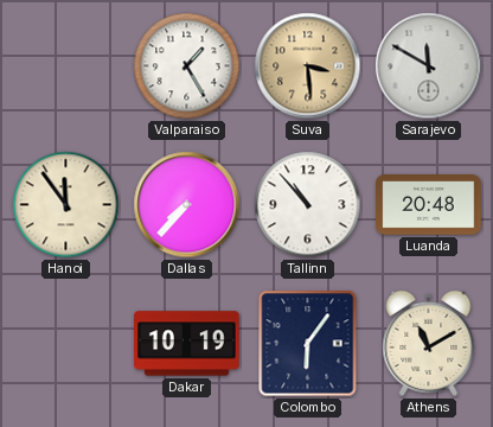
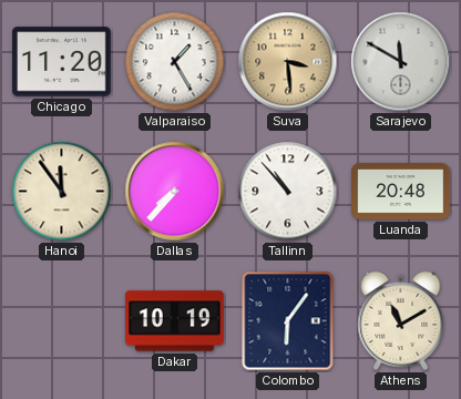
Chicago: none -> 11:20
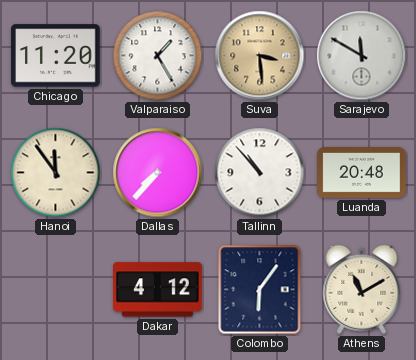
Dakar: 10:19 -> 4:12
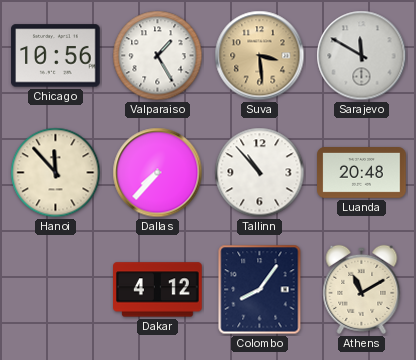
Chicago: 11:20 -> 10:56
Hanoi: 11:54 -> 11:53
Colombo: 6:06 -> 8:06
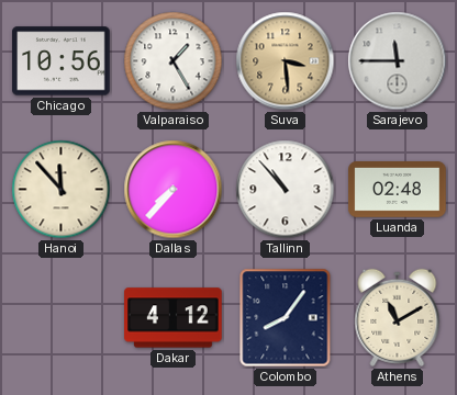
Sarajevo: 11:50 -> 11:45
Luanda: 20:48 -> 02:48
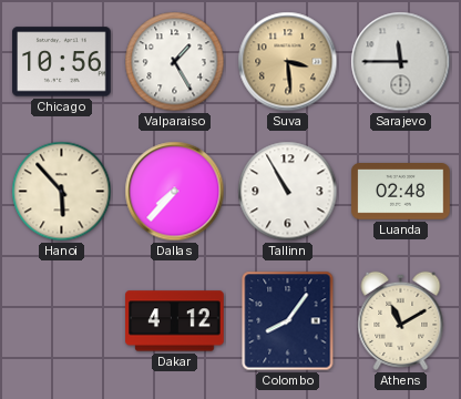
Hanoi: 11:53 -> 5:53
Tallinn: 10:53 -> 10:55
